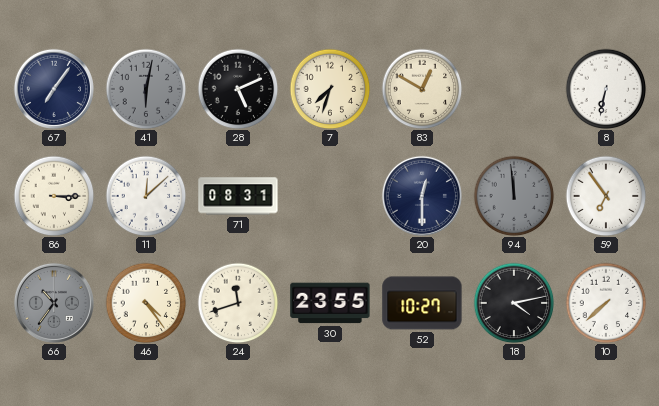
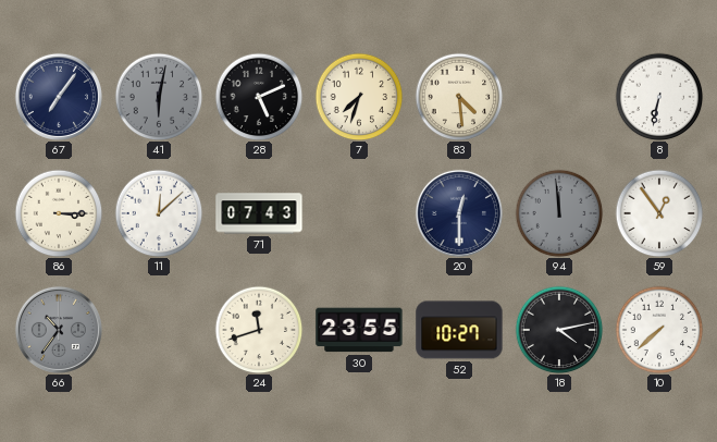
83: 12:50 -> 4:29
71: 08:31 -> 07:43
59: 6:54 -> 12:54
46: 4:24 -> none
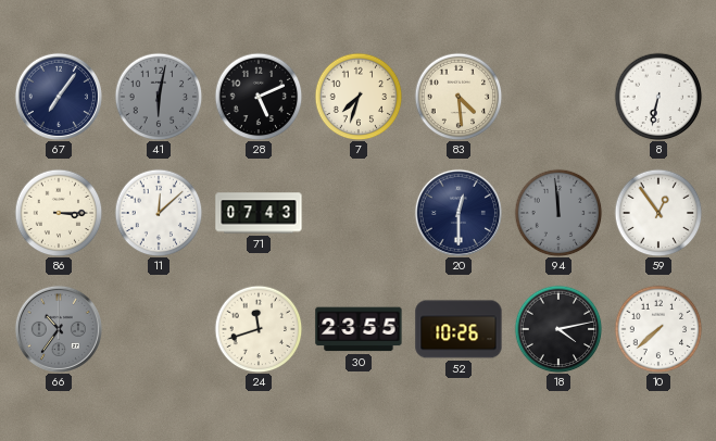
52: 10:27 -> 10:26
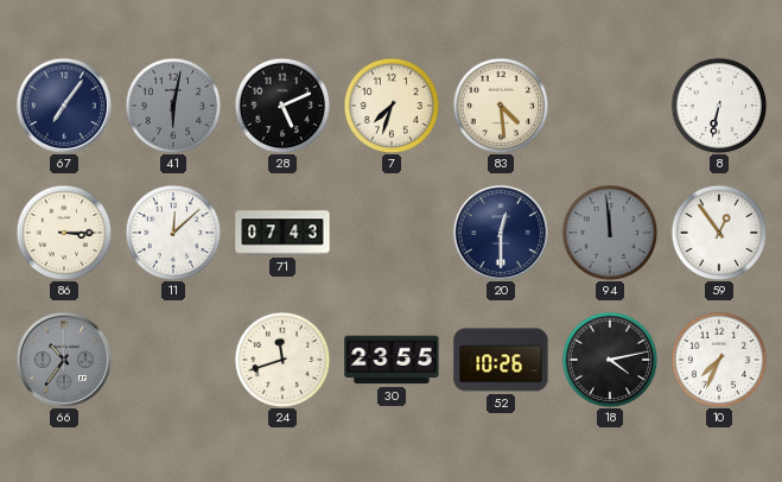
10: 7:38 -> 7:34
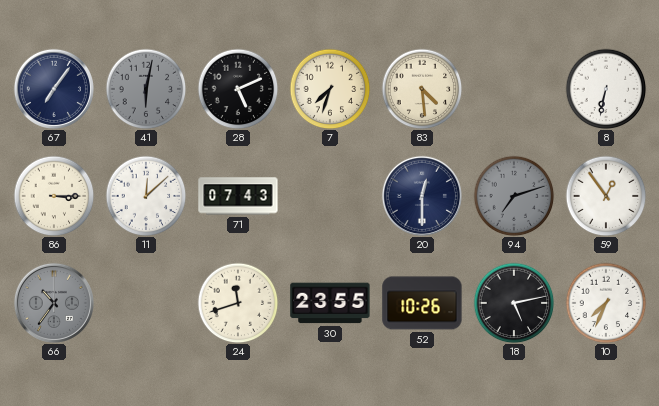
94: 11:59 -> 7:12
18: 4:13 -> 5:13
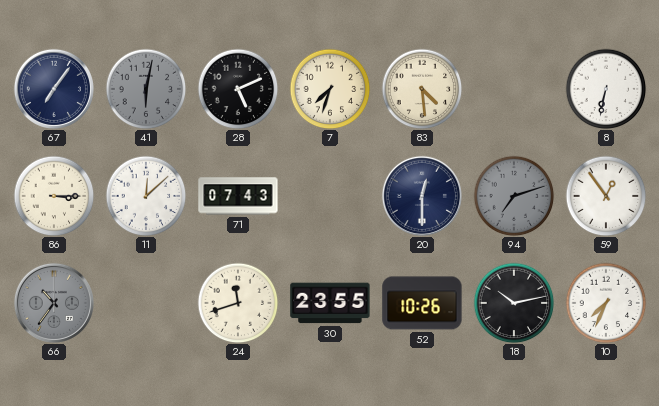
18: 5:13 -> 10:13
